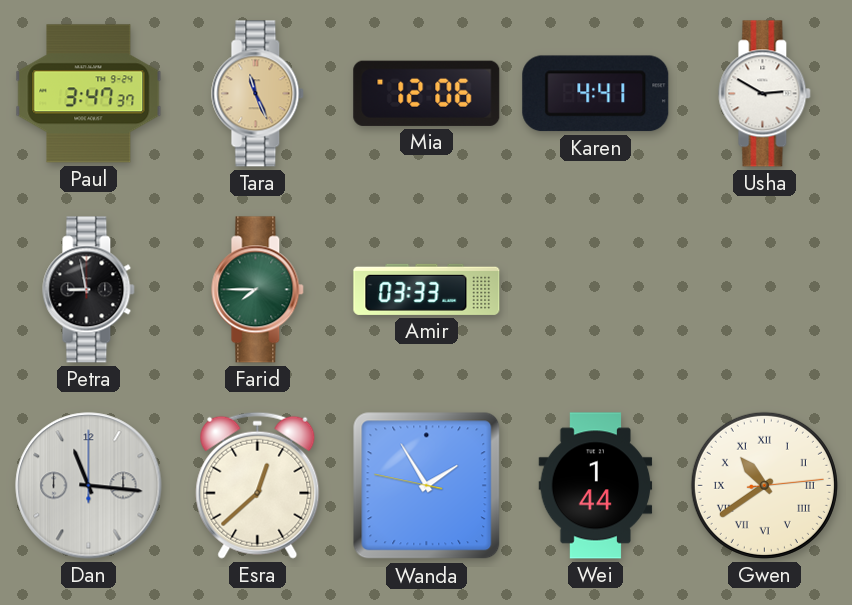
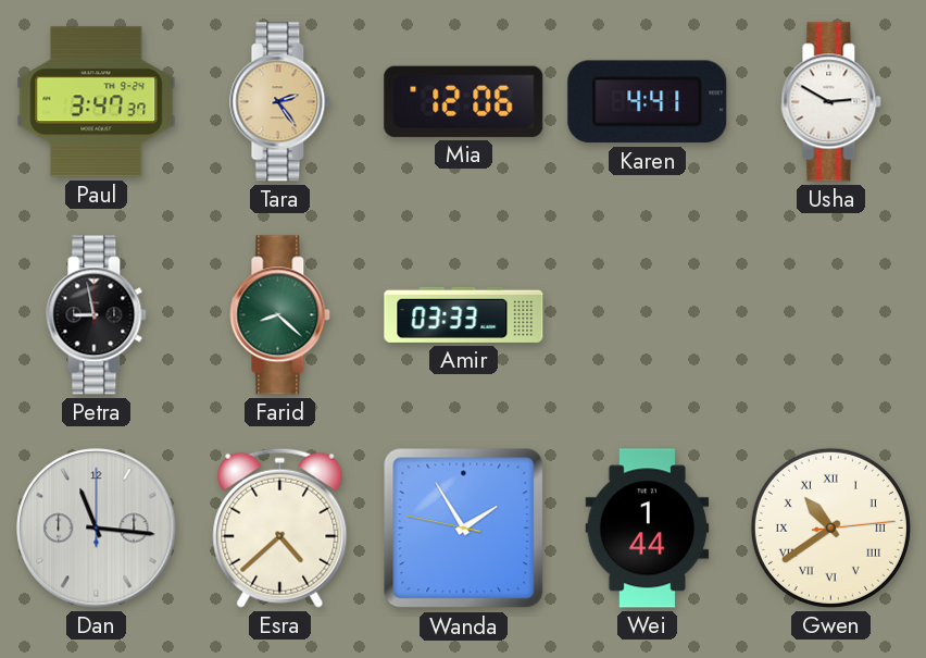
Tara: 11:26 -> 2:24
Farid: 7:45 -> 8:22
Esra: 12:38 -> 4:38
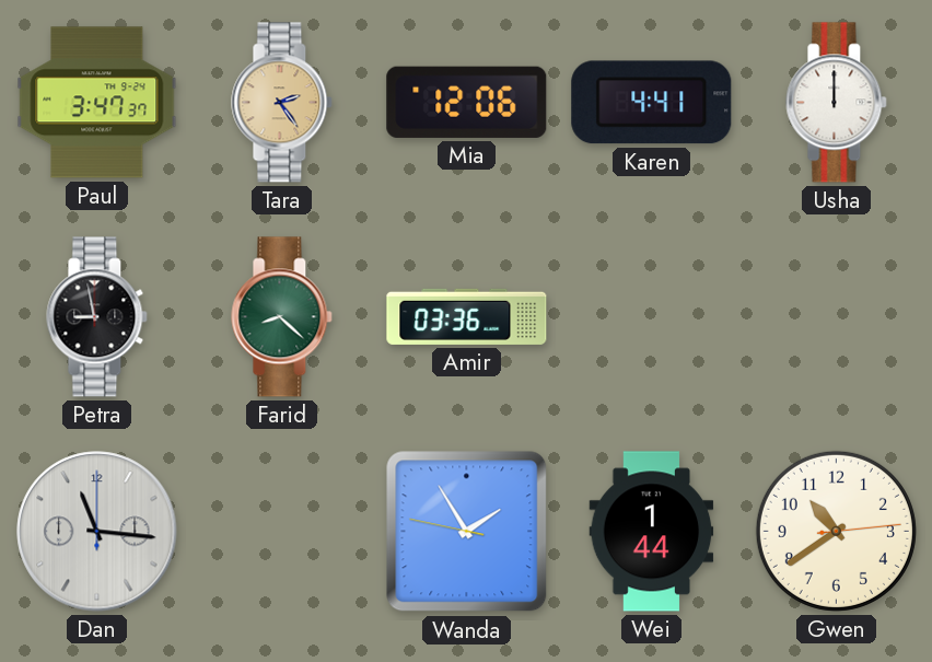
Usha: 2:50 -> 12:00
Amir: 03:33 -> 03:36
Esra: 4:38 -> none
Gwen numerals: Roman -> Arabic
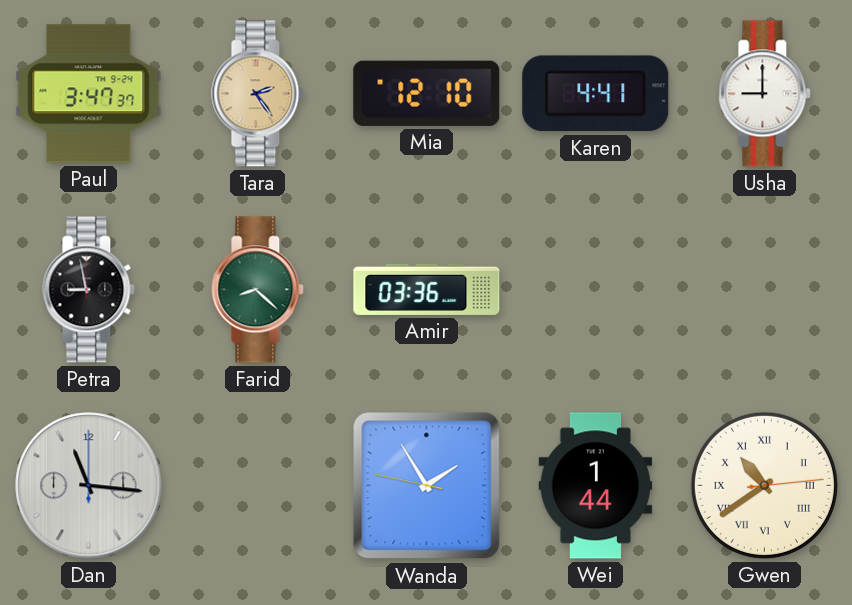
Mia: 12:06 -> 12:10
Usha: 12:00 -> 9:00
Gwen numerals: Arabic -> Roman
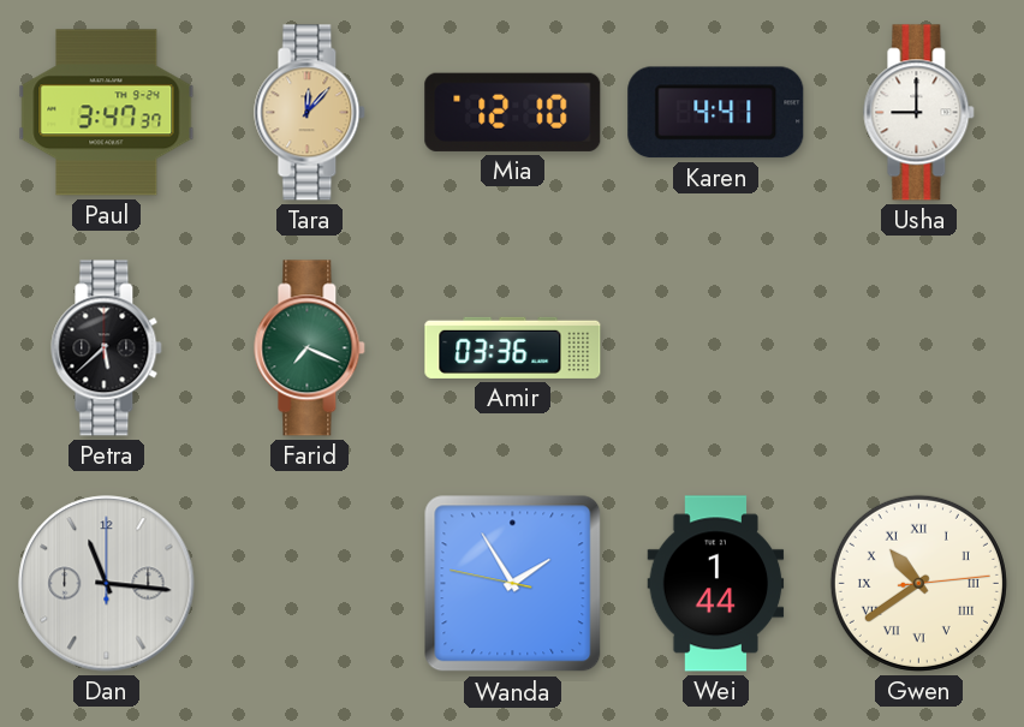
Tara: 2:24 -> 12:07
Petra: 8:58 -> 5:38
Farid: 8:22 -> 7:19
